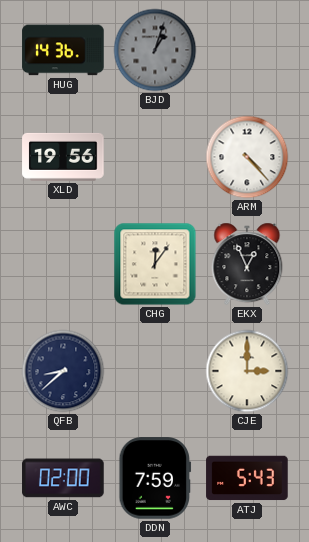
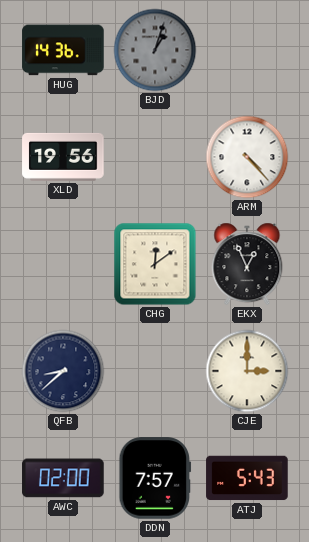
CHG: 12:06 -> 12:09
DDN: 7:59 -> 7:57
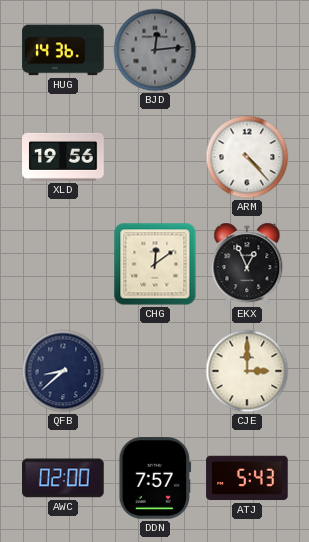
BJD: 1:03 -> 12:14
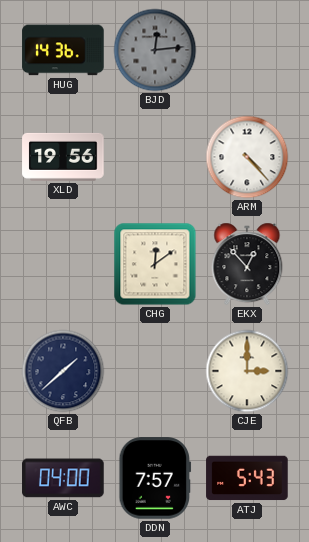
EKX: 12:56 -> 12:53
QFB: 8:38 -> 1:38
AWC: 02:00 -> 04:00
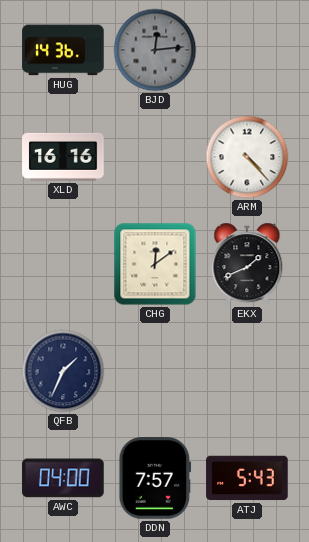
XLD: 19:56 -> 16:16
EKX: 12:53 -> 1:41
QFB: 1:38 -> 1:34
CJE: 3:00 -> none
